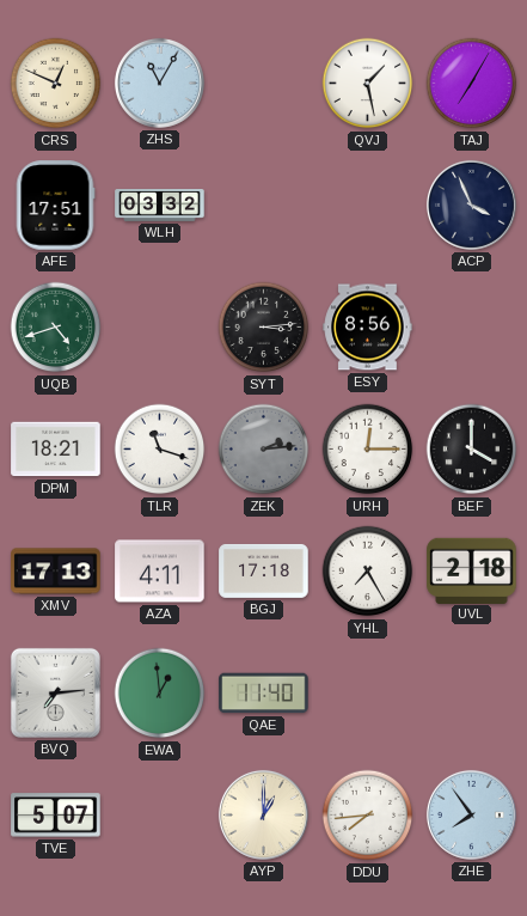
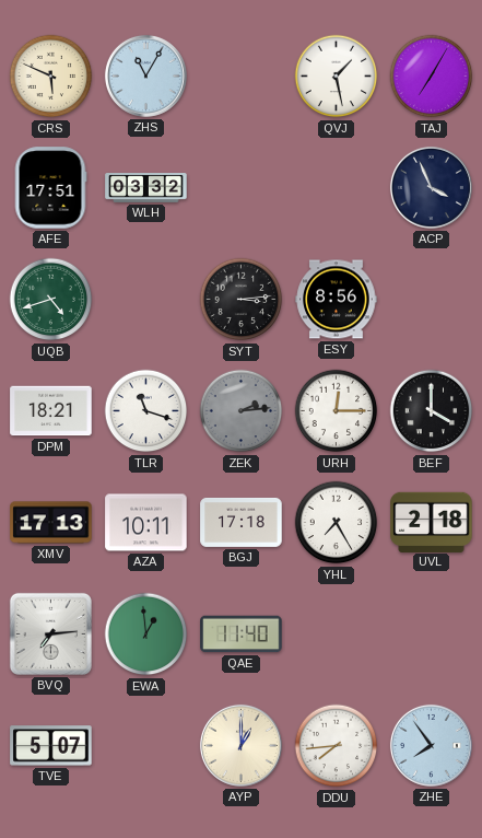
CRS: 12:49 -> 5:49
AZA: 4:11 -> 10:11
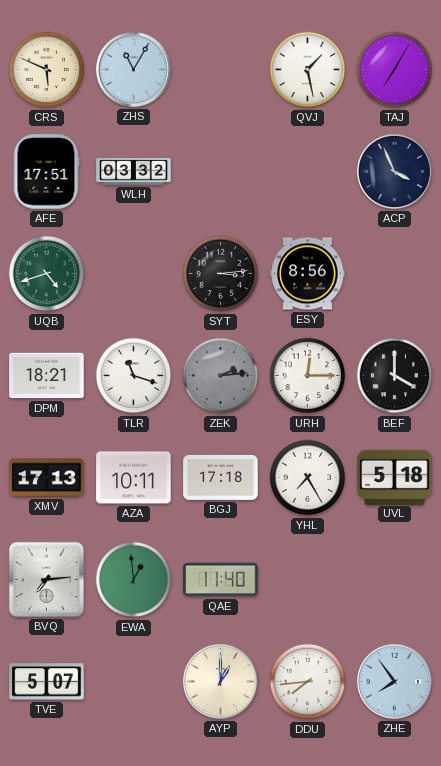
UVL: 2:18 -> 5:18
